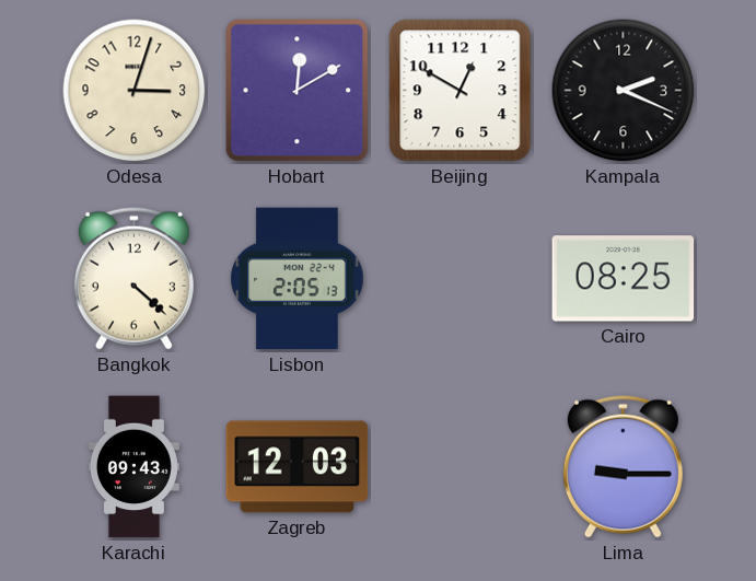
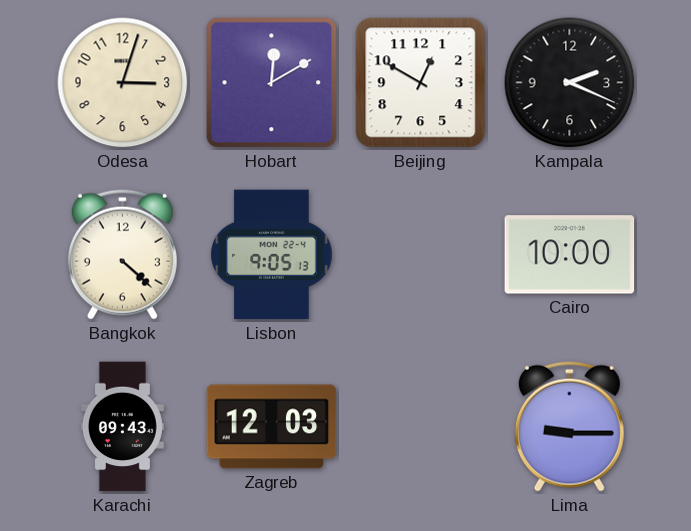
Lisbon: 2:05 -> 9:05
Cairo: 08:25 -> 10:00
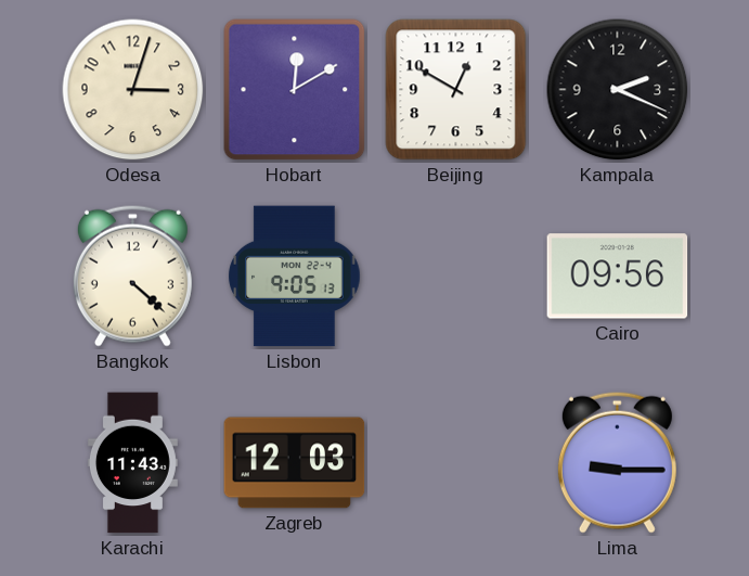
Cairo: 10:00 -> 09:56
Karachi: 09:43 -> 11:43
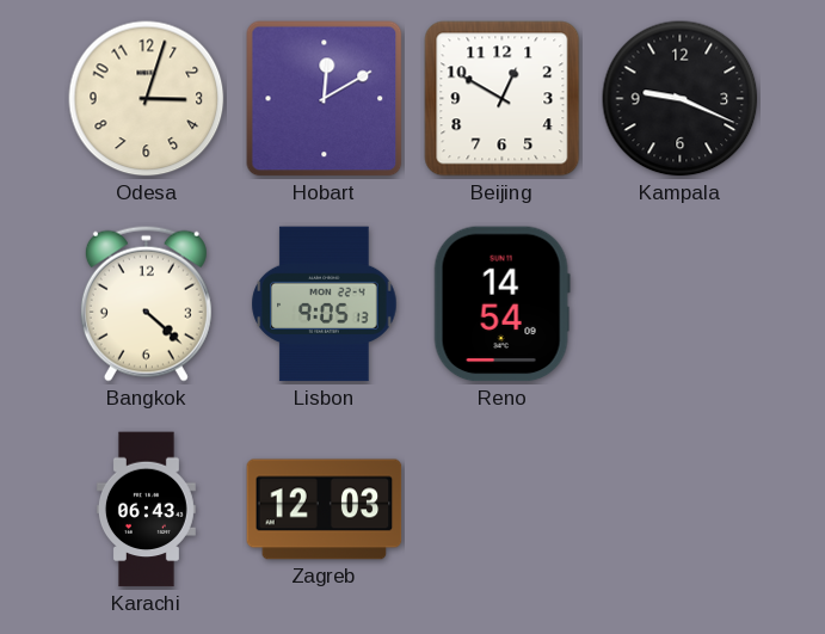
Kampala: 2:19 -> 9:19
Reno: none -> 14:54
Cairo: 09:56 -> none
Karachi: 11:43 -> 06:43
Lima: 9:15 -> none
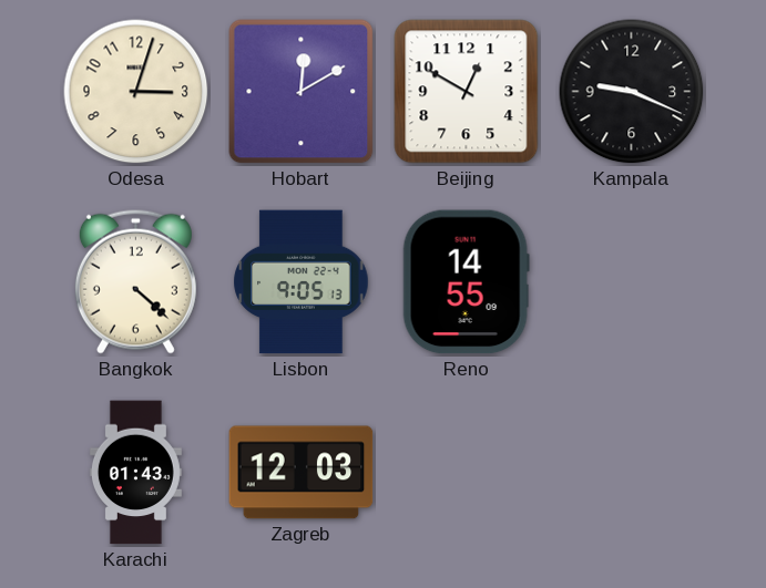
Reno: 14:54 -> 14:55
Karachi: 06:43 -> 01:43
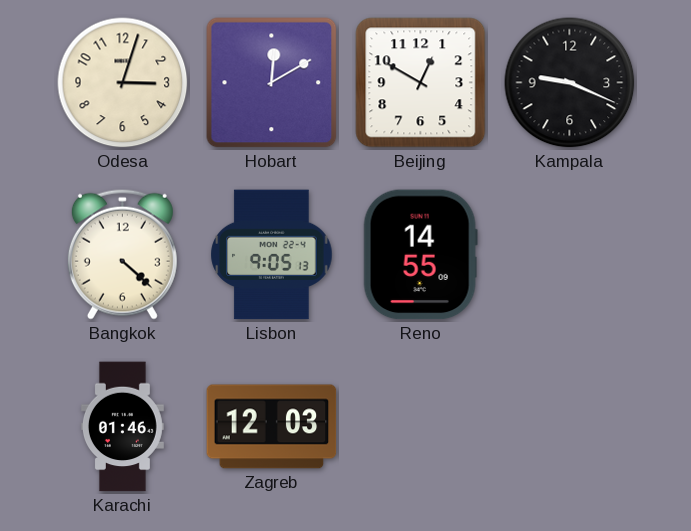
Karachi: 01:43 -> 01:46
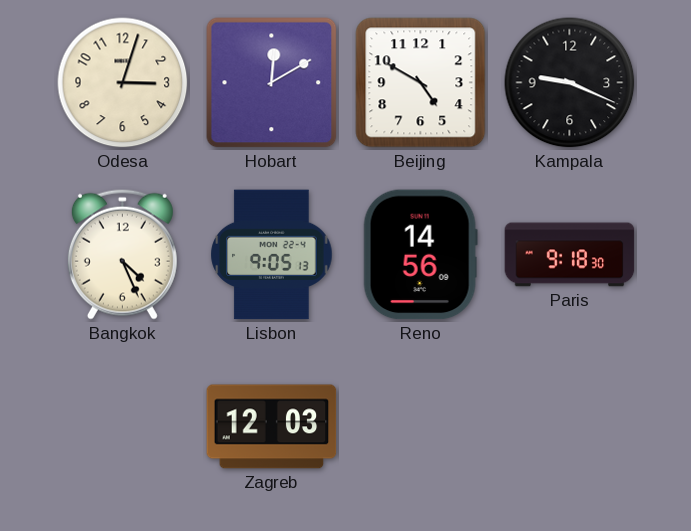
Beijing: 12:50 -> 4:50
Bangkok: 4:22 -> 4:26
Reno: 14:55 -> 14:56
Paris: none -> 9:18
Karachi: 01:46 -> none
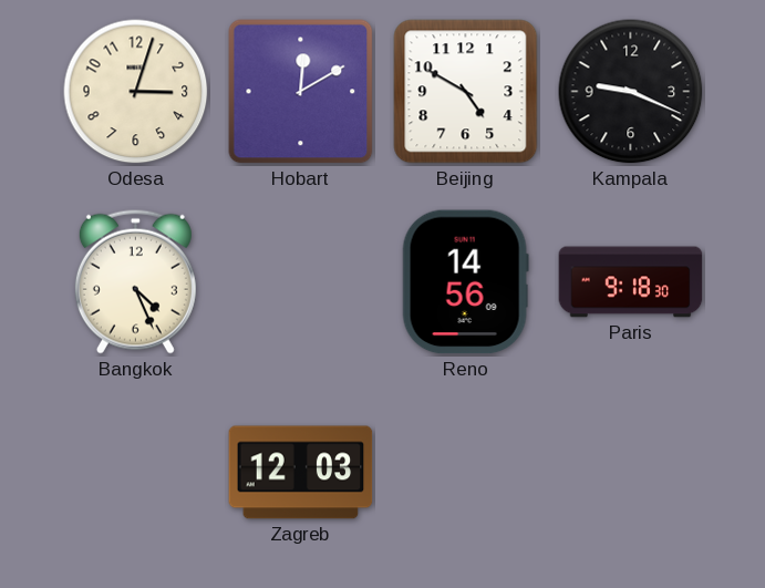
Lisbon: 9:05 -> none
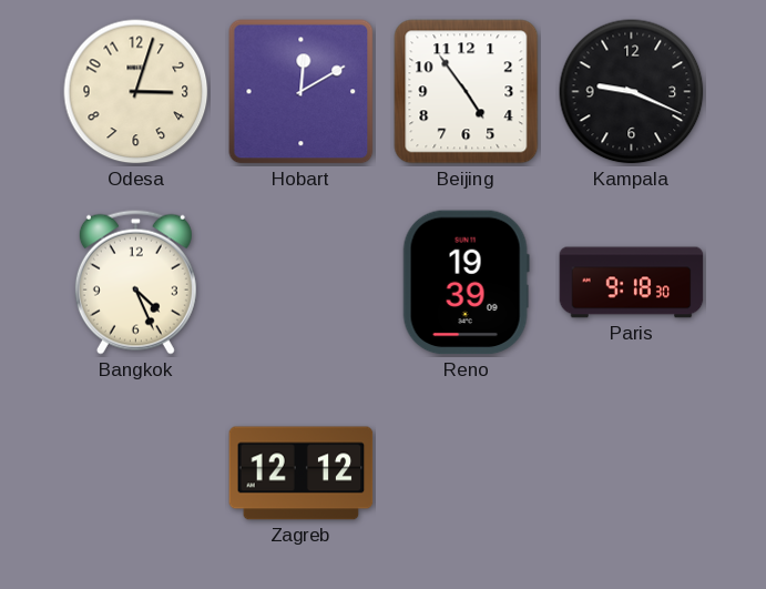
Beijing: 4:50 -> 4:54
Reno: 14:56 -> 19:39
Zagreb: 12:03 -> 12:12
